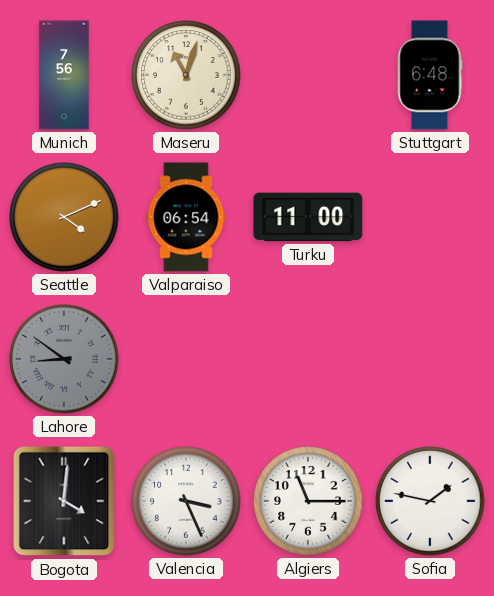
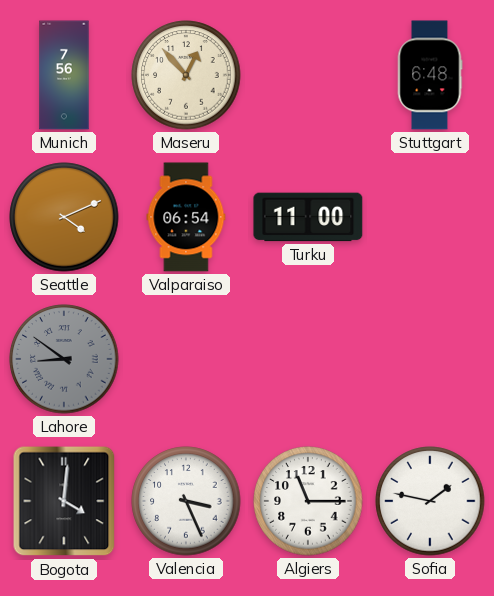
Maseru: 11:03 -> 12:53
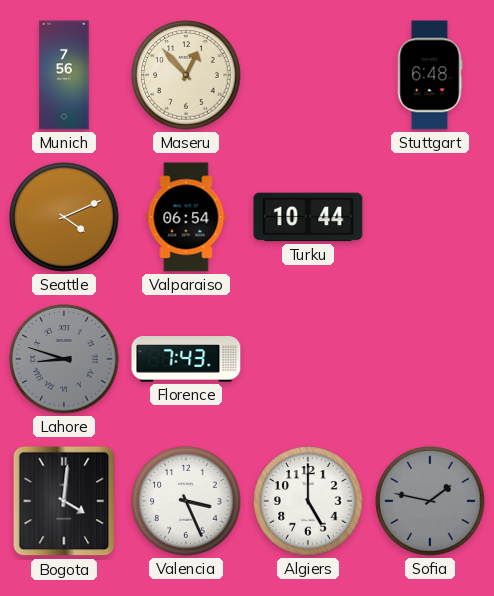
Turku: 11:00 -> 10:44
Lahore: 8:51 -> 8:48
Florence: none -> 7:43
Algiers: 11:15 -> 5:00
Sofia dial: white -> grey
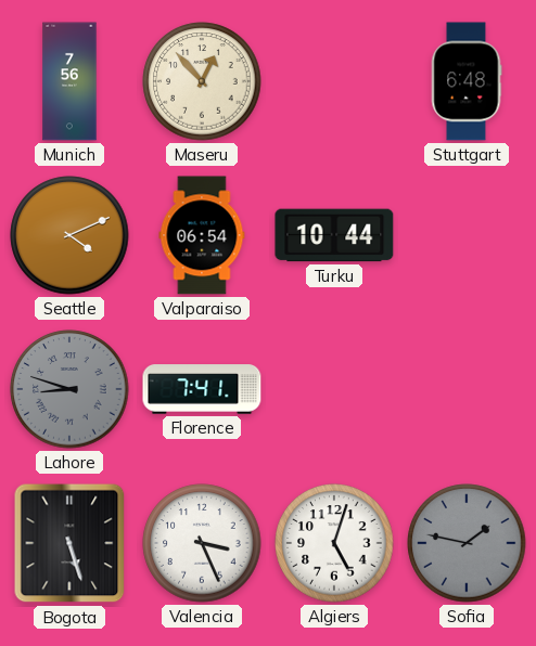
Florence: 7:43 -> 7:41
Bogota: 4:01 -> 5:27
Algiers: 5:00 -> 5:03
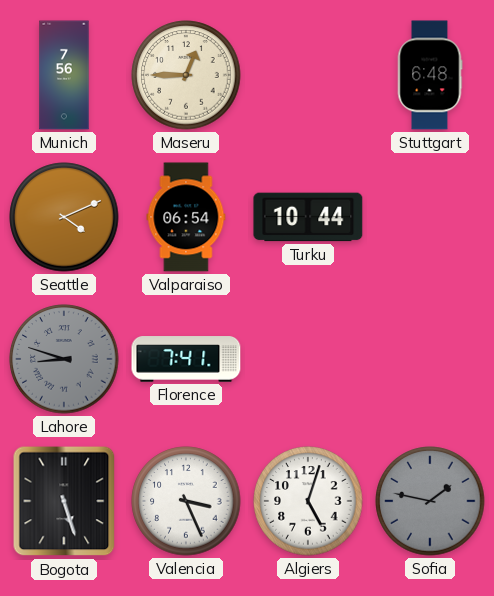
Maseru: 12:53 -> 12:45
